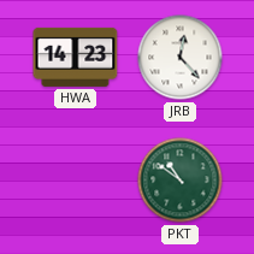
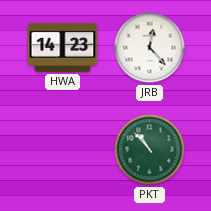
PKT: 10:51 -> 10:53
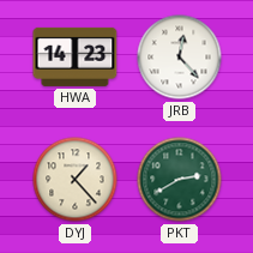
DYJ: none -> 1:23
PKT: 10:53 -> 2:40
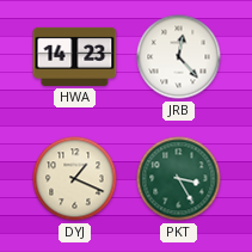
DYJ: 1:23 -> 1:19
PKT: 2:40 -> 3:25
